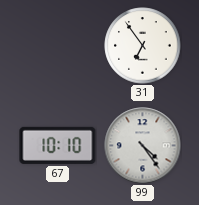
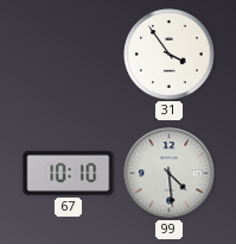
31: 6:54 -> 3:54
99: 4:24 -> 4:29
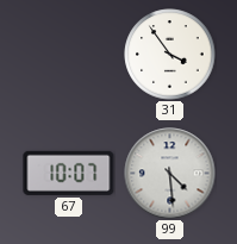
67: 10:10 -> 10:07
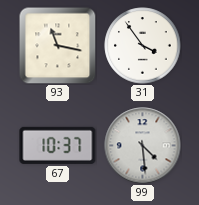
93: none -> 11:17
67: 10:07 -> 10:37
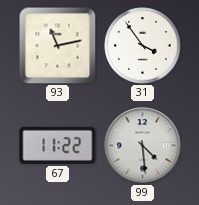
93: 11:17 -> 11:13
67: 10:37 -> 11:22
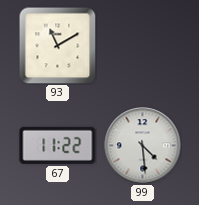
93: 11:13 -> 11:10
31: 3:54 -> none
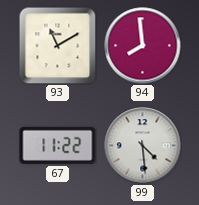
94: none -> 7:59
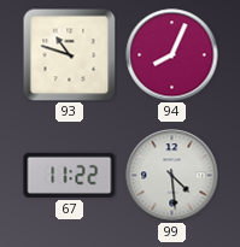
93: 11:10 -> 10:48
94: 7:59 -> 8:04
